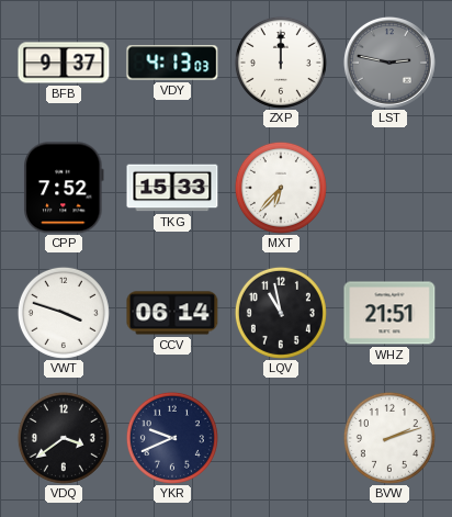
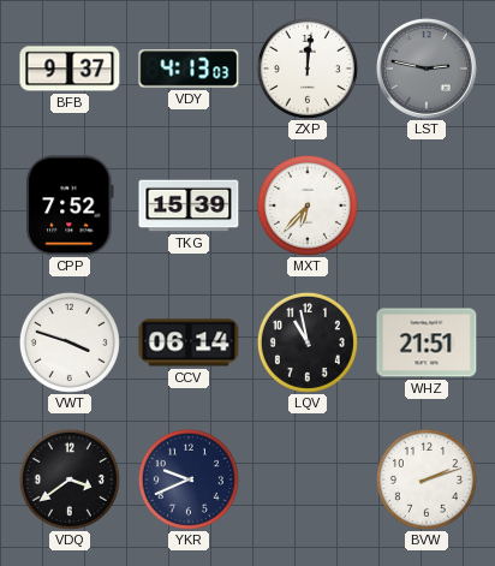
ZXP: 12:00 -> 12:01
TKG: 15:33 -> 15:39
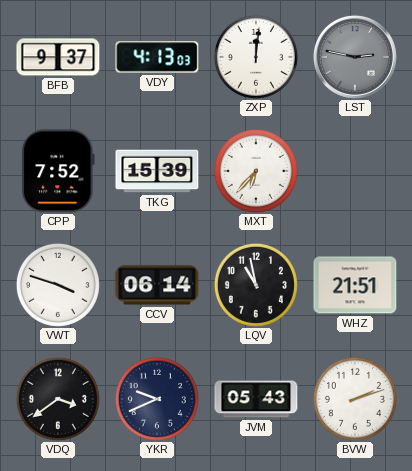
JVM: none -> 05:43
